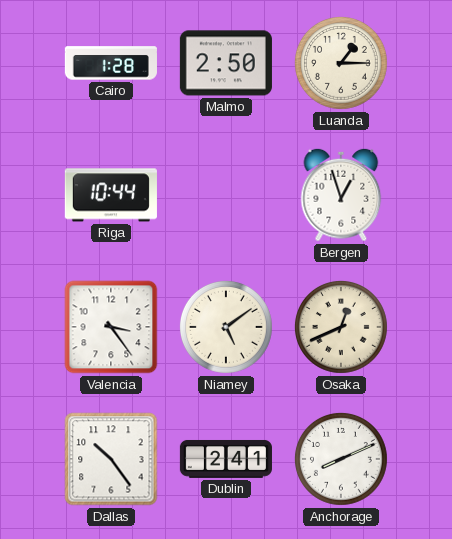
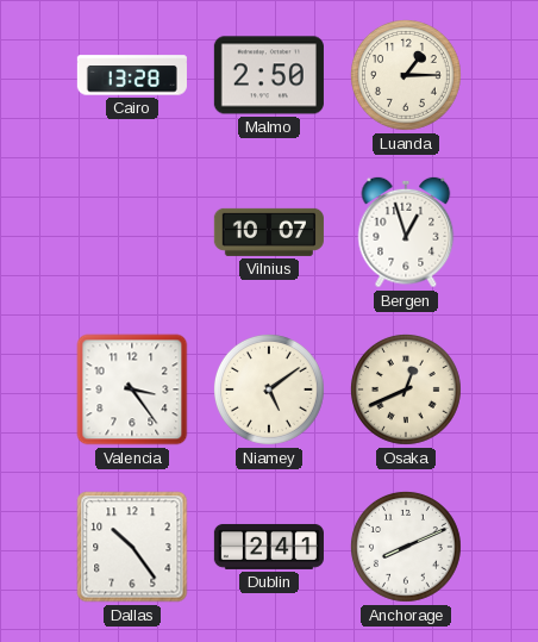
Cairo: 1:28 -> 13:28
Riga: 10:44 -> none
Vilnius: none -> 10:07
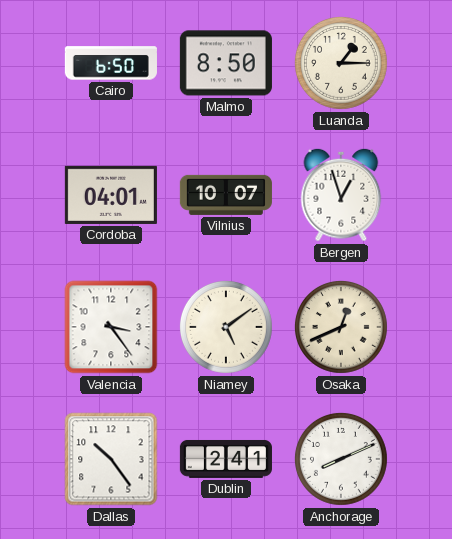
Cairo: 13:28 -> 6:50
Malmo: 2:50 -> 8:50
Cordoba: none -> 04:01
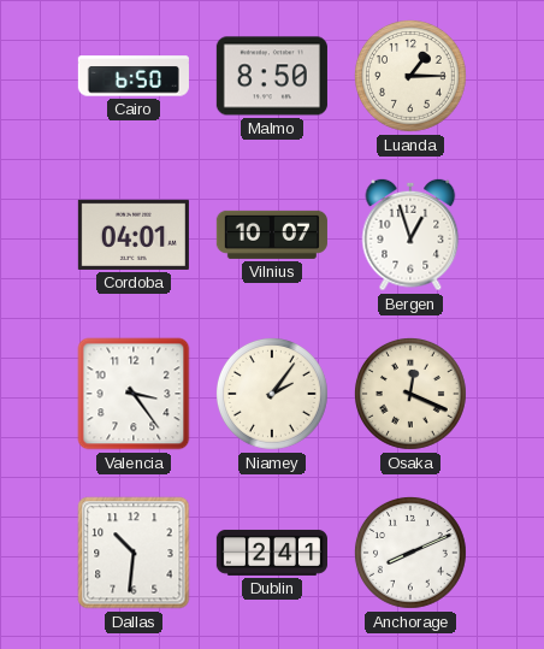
Niamey: 5:09 -> 2:06
Osaka: 12:41 -> 12:19
Dallas: 10:24 -> 10:31
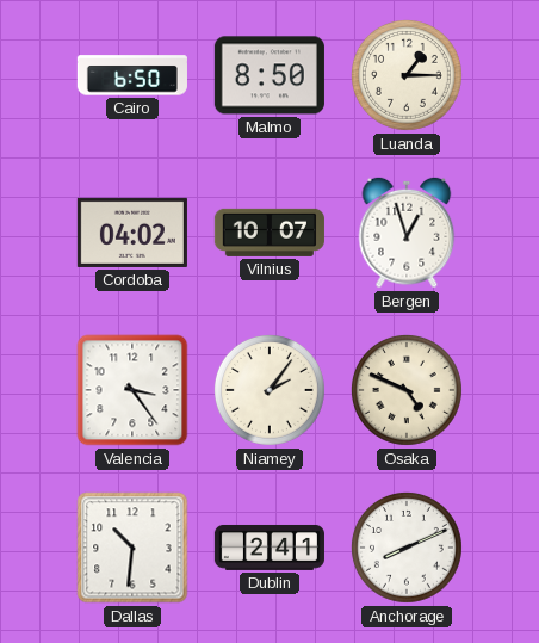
Cordoba: 04:01 -> 04:02
Osaka: 12:19 -> 4:49
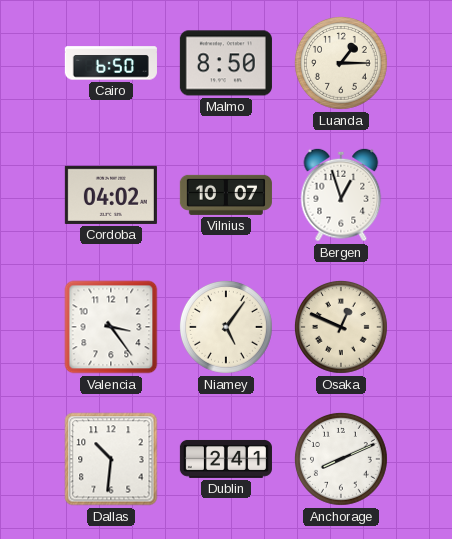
Niamey: 2:06 -> 5:06
Osaka: 4:49 -> 12:49
